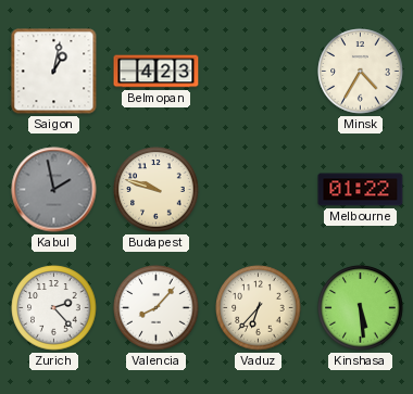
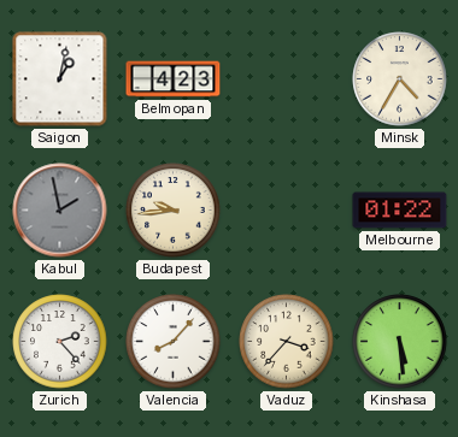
Budapest: 9:48 -> 9:44
Vaduz: 6:37 -> 3:37
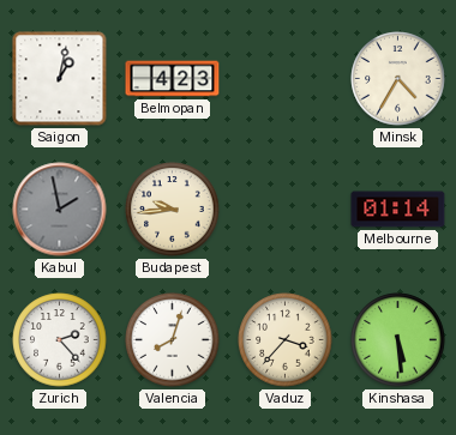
Melbourne: 01:22 -> 01:14
Valencia: 8:07 -> 8:03
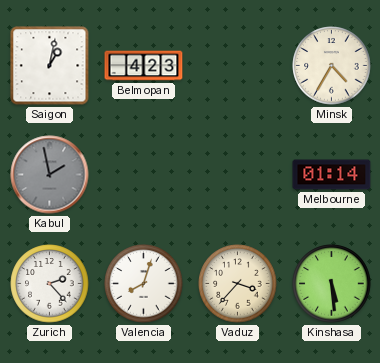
Budapest: 9:44 -> none
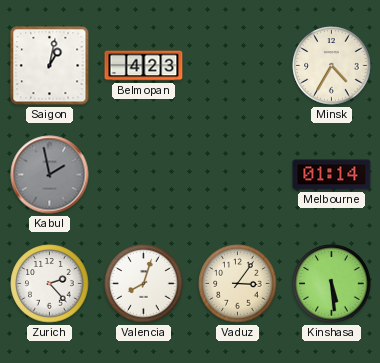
Vaduz: 3:37 -> 3:06
